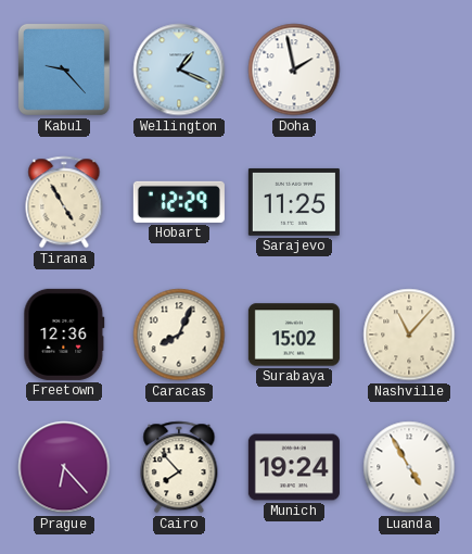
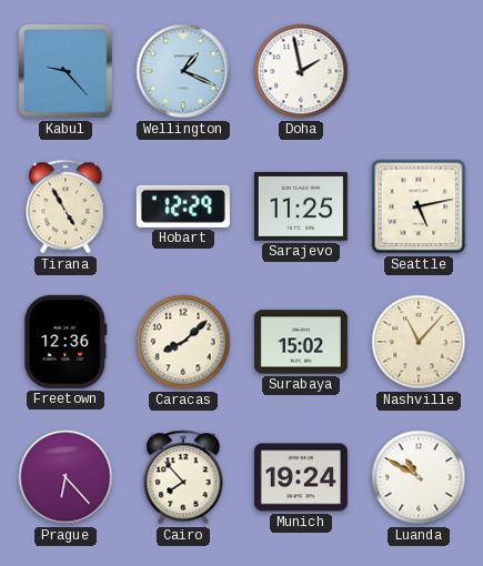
Seattle: none -> 5:13
Caracas: 8:04 -> 8:08
Luanda: 4:55 -> 10:50
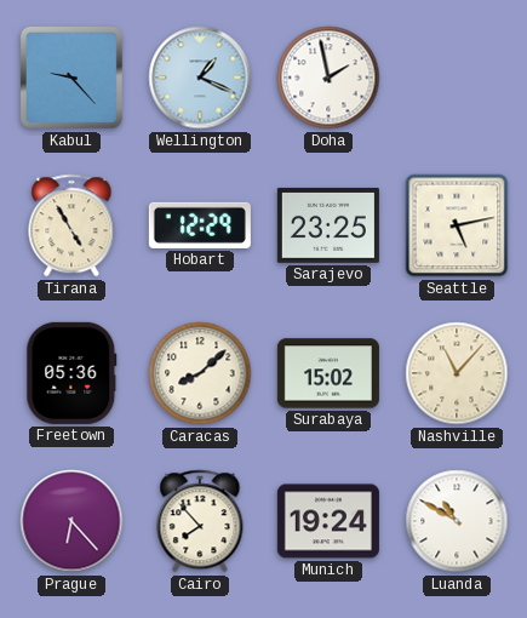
Sarajevo: 11:25 -> 23:25
Freetown: 12:36 -> 05:36
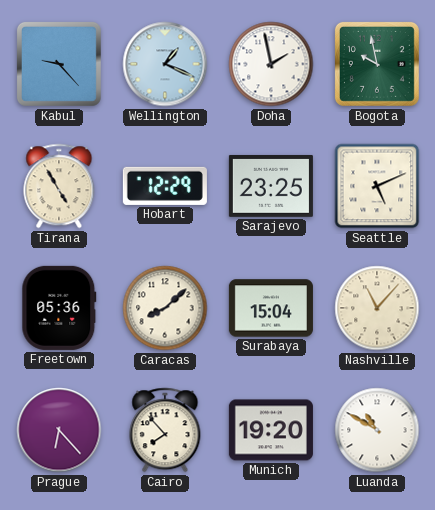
Bogota: none -> 9:58
Seattle: 5:13 -> 5:11
Surabaya: 15:02 -> 15:04
Munich: 19:24 -> 19:20
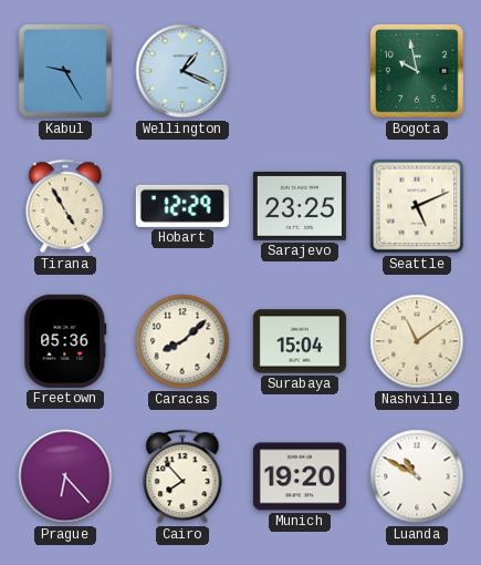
Kabul: 9:23 -> 9:25
Doha: 1:58 -> none
Nashville: 11:07 -> 11:09
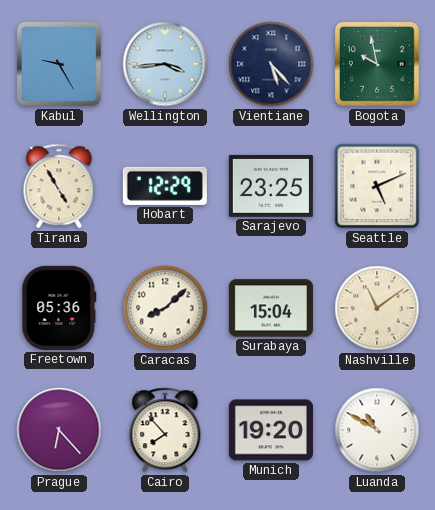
Wellington: 1:19 -> 3:44
Vientiane: none -> 5:23
